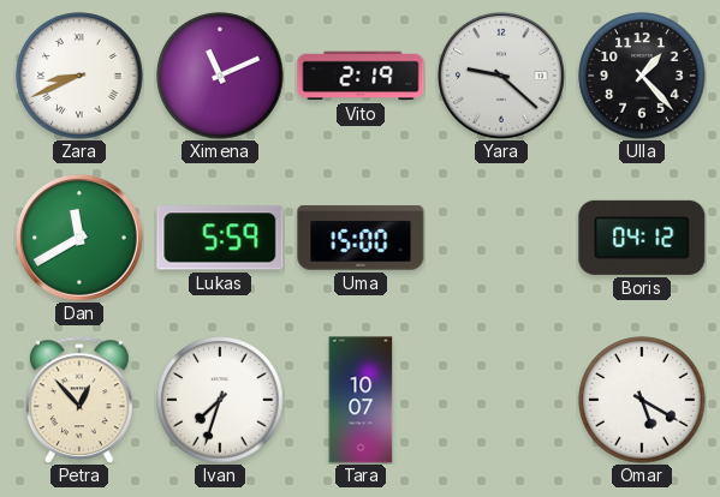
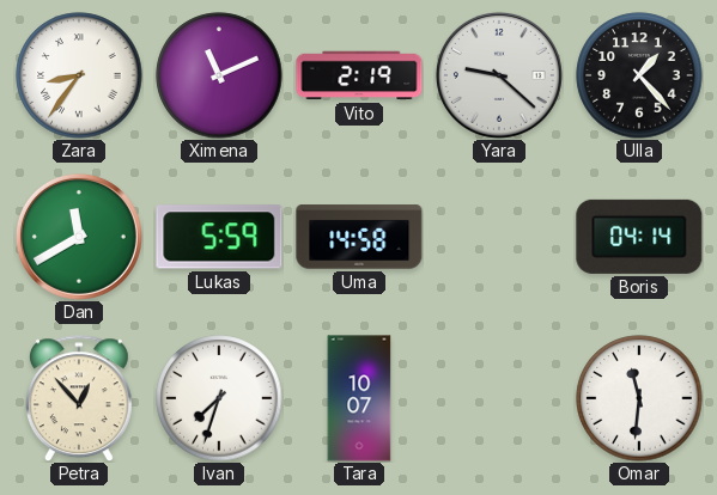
Zara: 8:41 -> 8:36
Uma: 15:00 -> 14:58
Boris: 04:12 -> 04:14
Omar: 5:20 -> 11:31
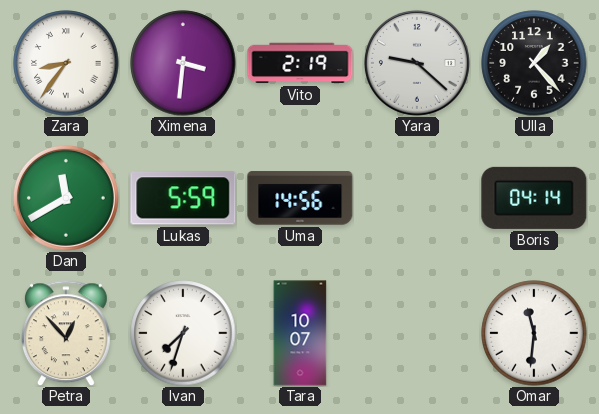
Ximena: 11:11 -> 3:31
Uma: 14:58 -> 14:56
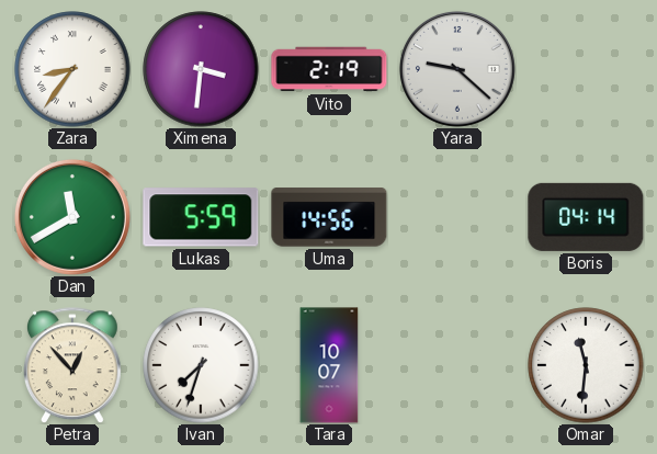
Ulla: 1:23 -> none
